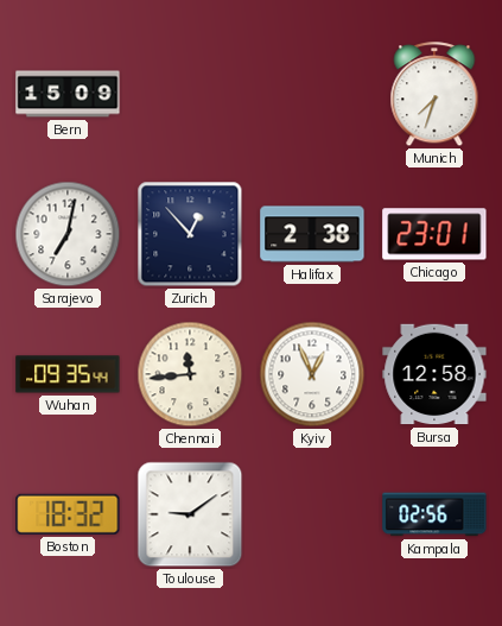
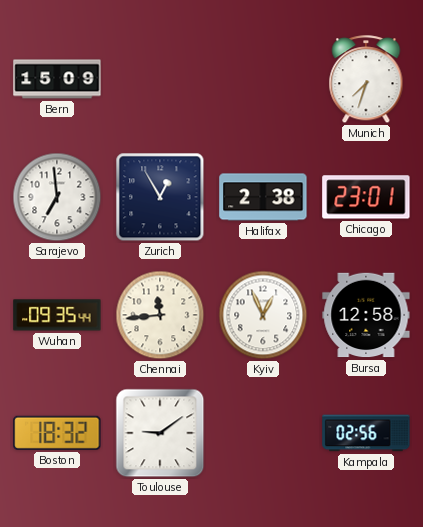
Sarajevo: 7:02 -> 6:59
Zurich: 12:53 -> 12:55
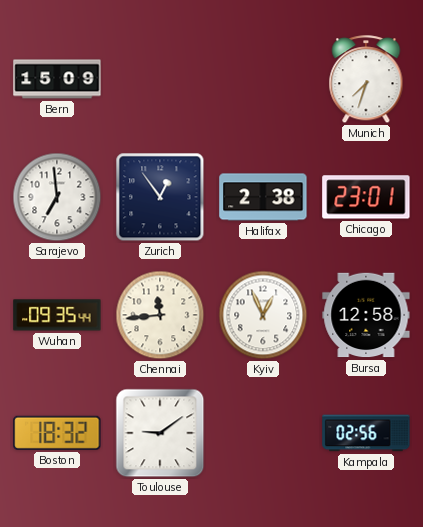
Zurich: 12:55 -> 12:54
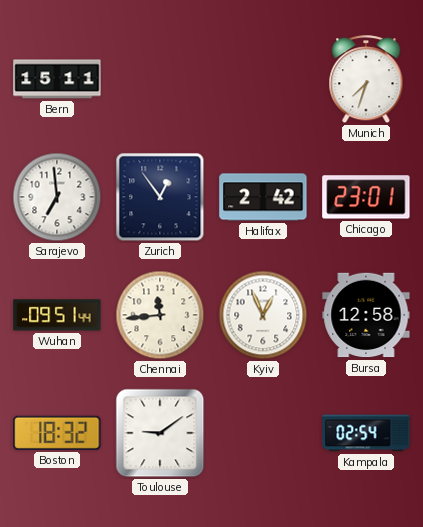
Bern: 15:09 -> 15:11
Halifax: 2:38 -> 2:42
Wuhan: 09:35 -> 09:51
Kampala: 02:56 -> 02:54
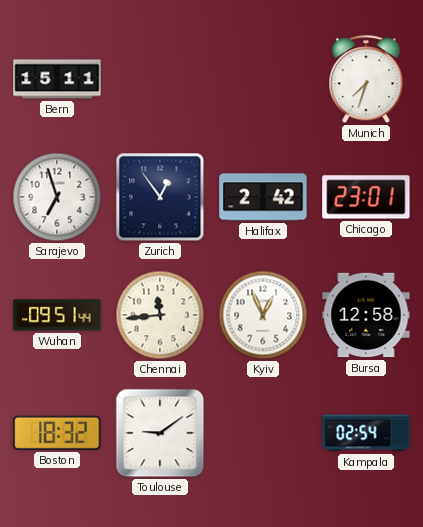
Sarajevo: 6:59 -> 6:57
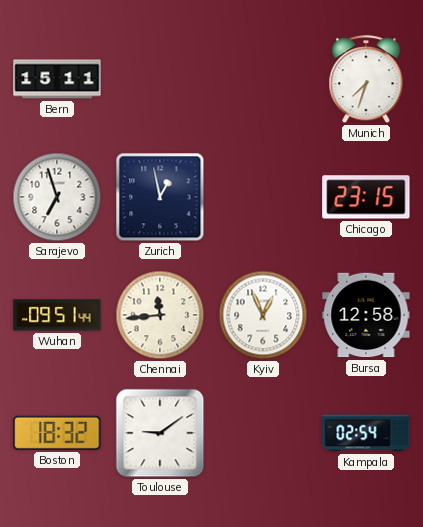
Zurich: 12:54 -> 12:58
Halifax: 2:42 -> none
Chicago: 23:01 -> 23:15
